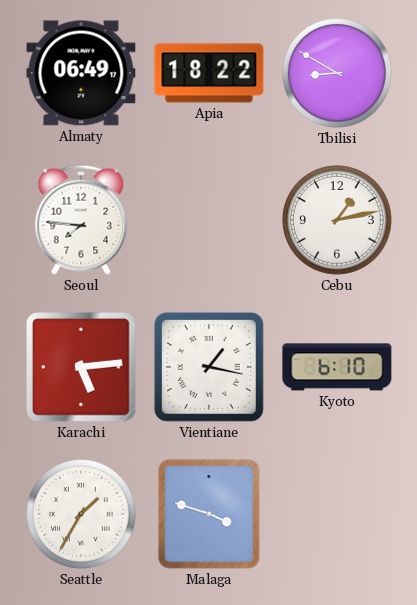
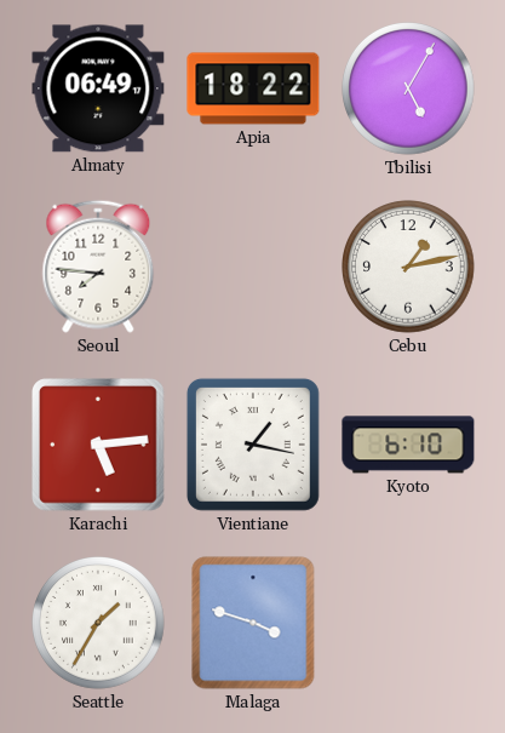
Tbilisi: 8:50 -> 5:05
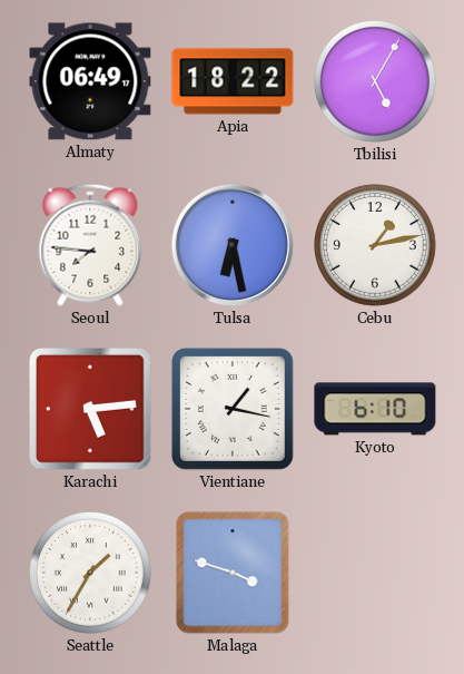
Tulsa: none -> 6:28
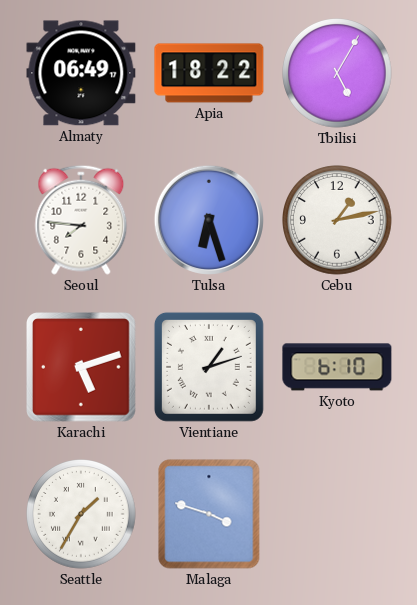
Tulsa: 6:28 -> 6:27
Karachi: 5:14 -> 5:12
Vientiane: 1:17 -> 1:12
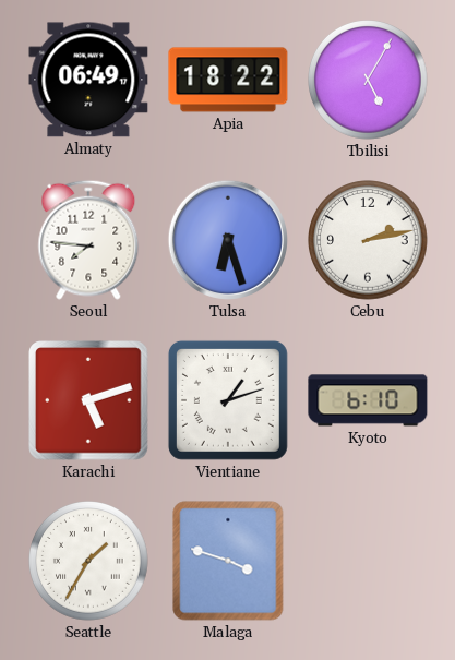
Cebu: 1:13 -> 2:13
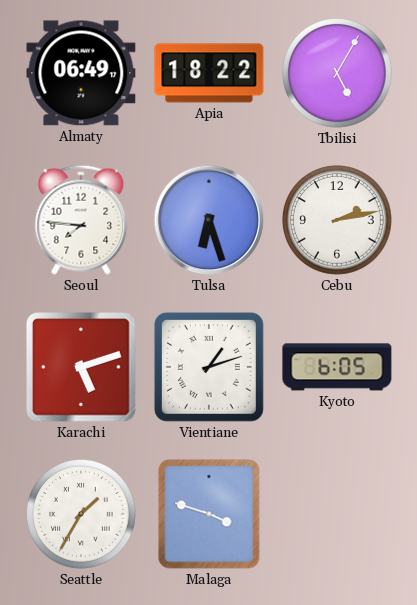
Kyoto: 6:10 -> 6:05
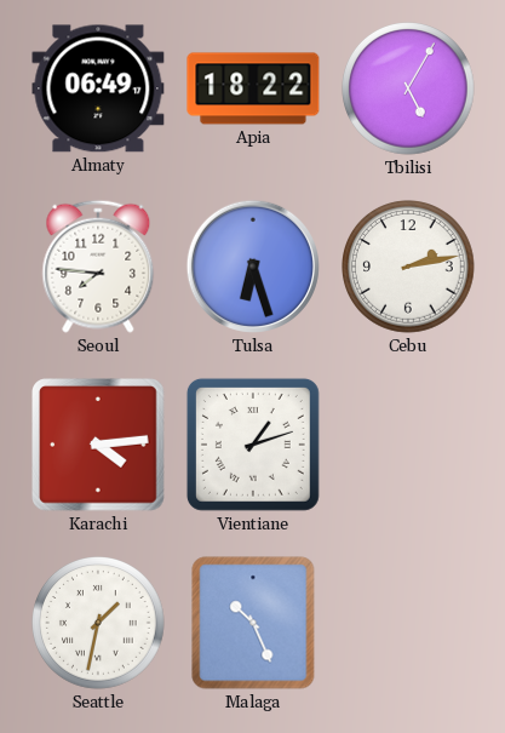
Karachi: 5:12 -> 4:14
Kyoto: 6:05 -> none
Seattle: 1:35 -> 1:32
Malaga: 3:48 -> 10:26
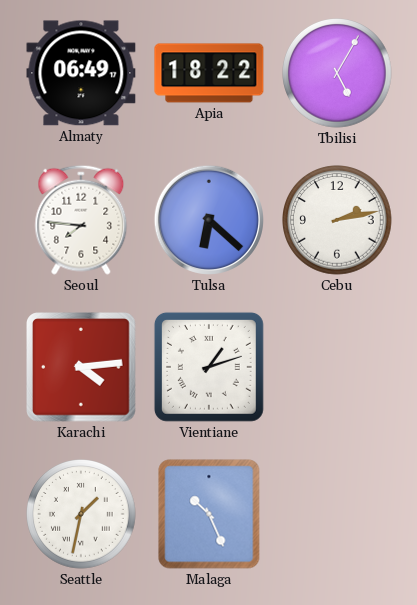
Tulsa: 6:27 -> 6:22
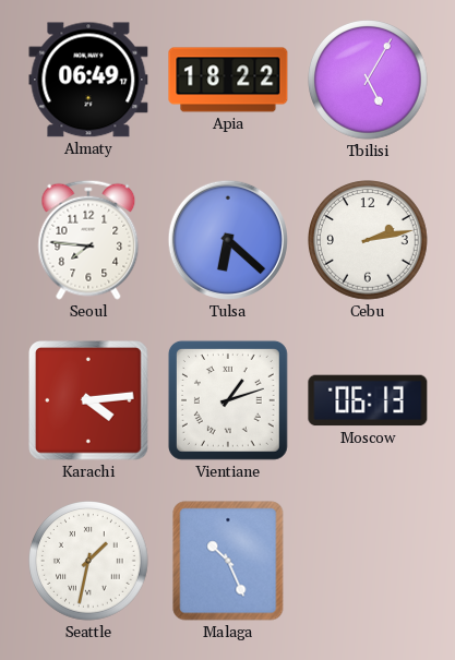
Moscow: none -> 06:13
